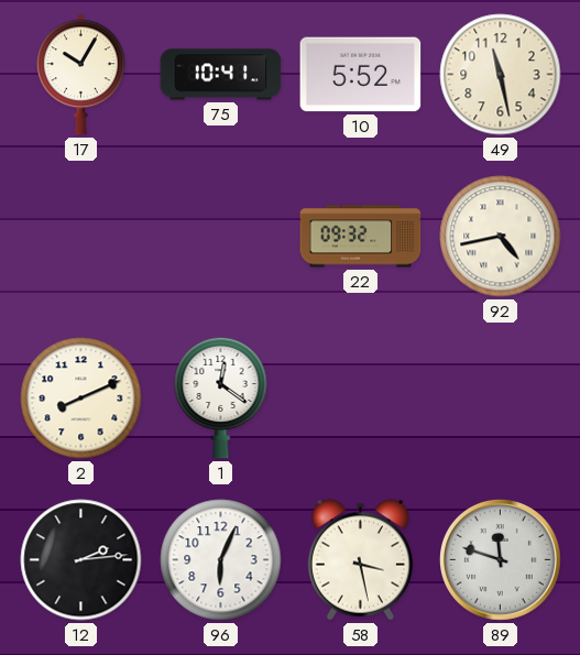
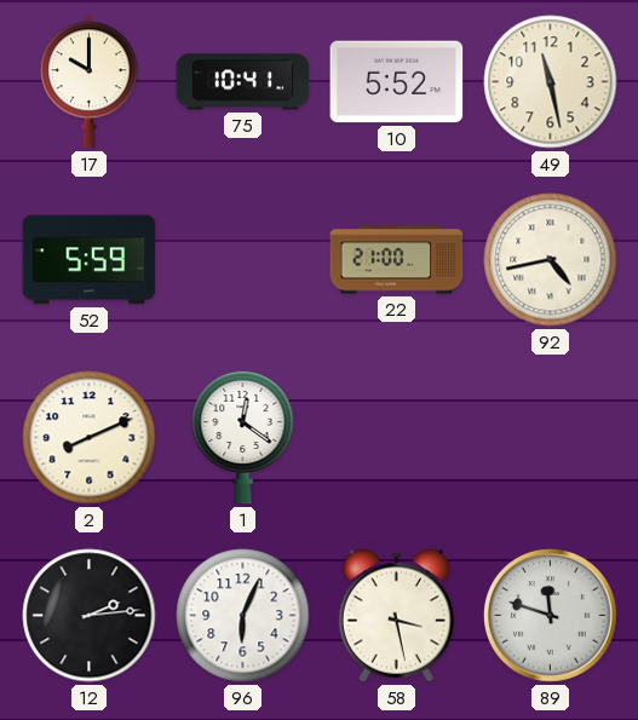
17: 10:05 -> 10:00
52: none -> 5:59
22: 09:32 -> 21:00
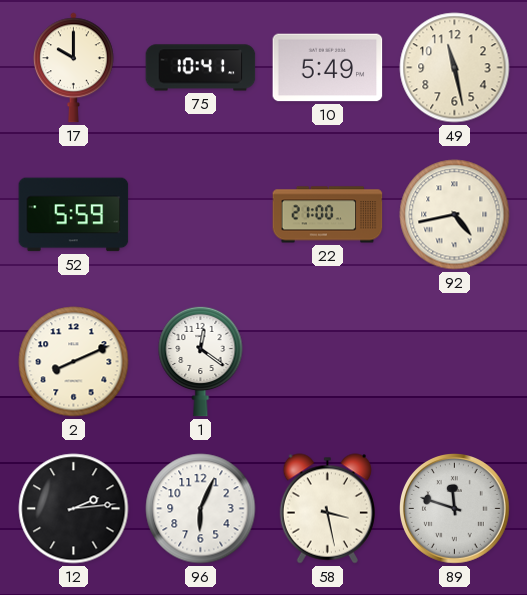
10: 5:52 -> 5:49
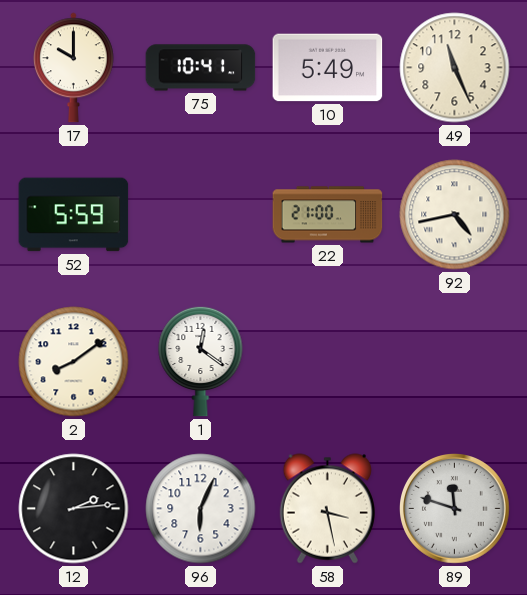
49: 11:28 -> 11:26
2: 8:11 -> 8:09
